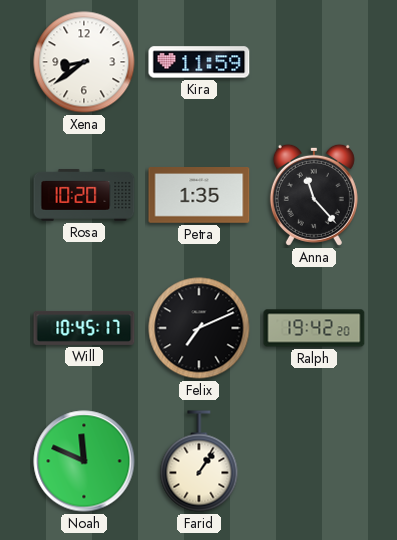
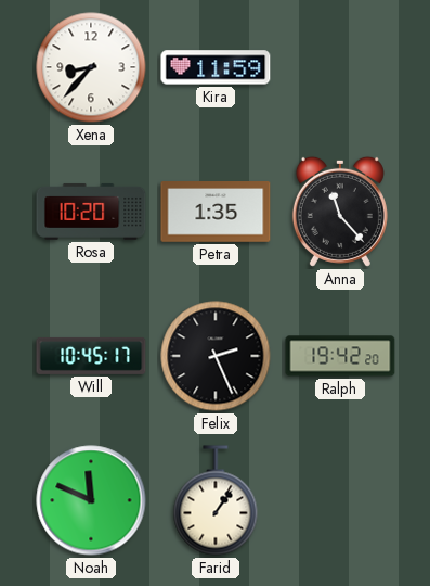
Xena: 8:39 -> 8:37
Felix: 7:11 -> 2:26
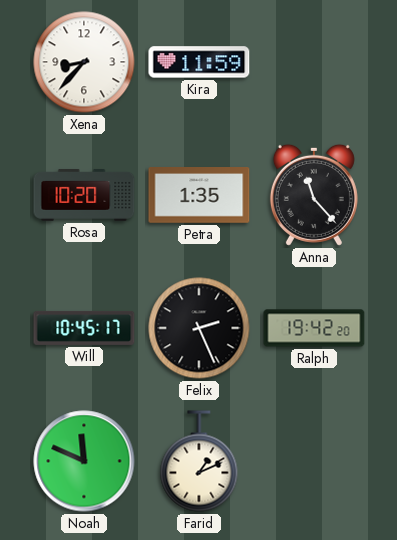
Farid: 1:06 -> 1:11
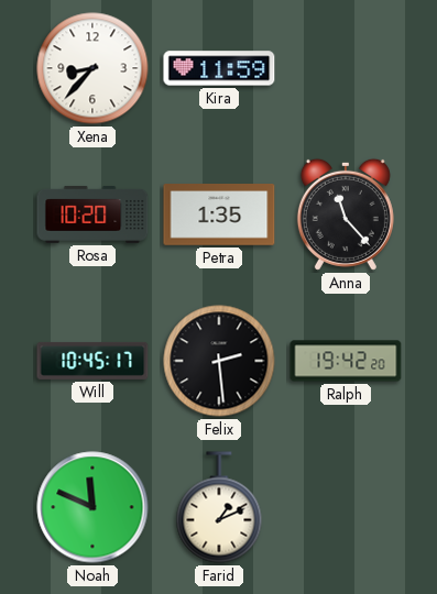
Felix: 2:26 -> 2:29
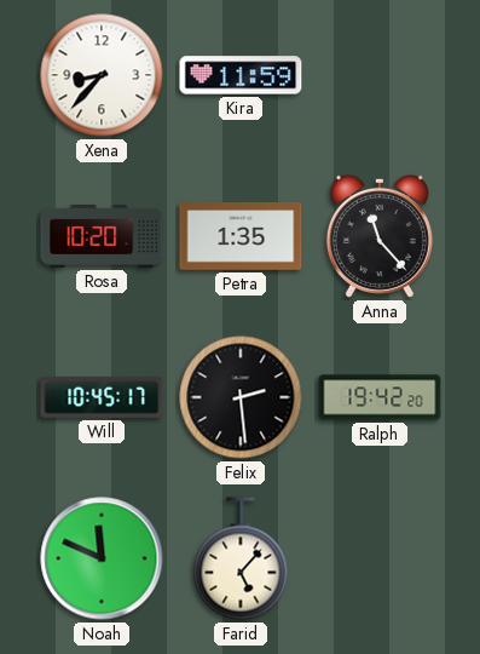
Farid: 1:11 -> 5:07
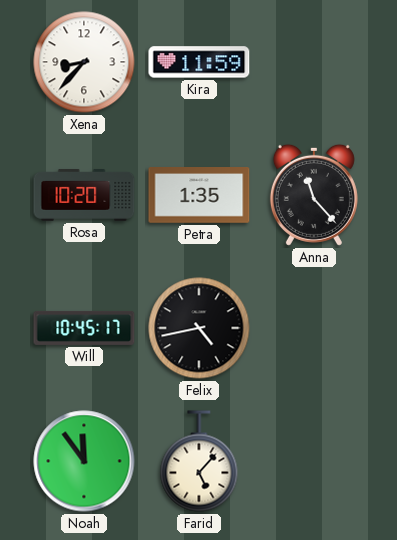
Felix: 2:29 -> 4:43
Ralph: 19:42 -> none
Noah: 11:49 -> 11:54
